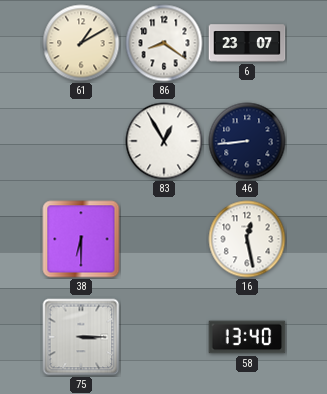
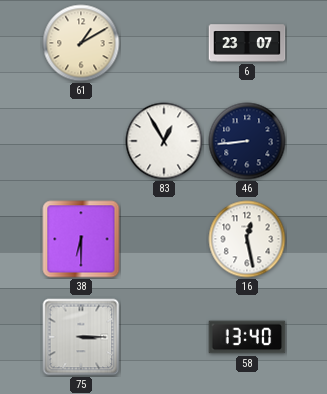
86: 8:21 -> none
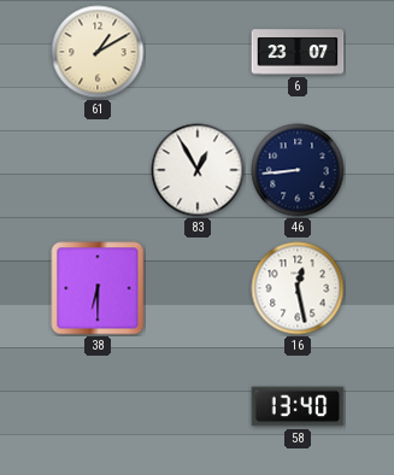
75: 3:15 -> none
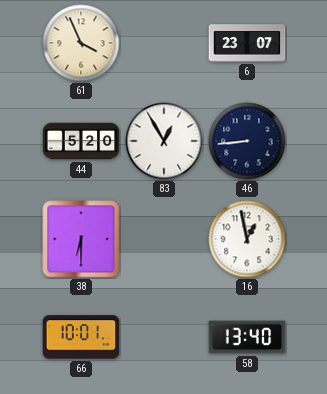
61: 1:10 -> 3:56
44: none -> 5:20
16: 12:28 -> 12:58
66: none -> 10:01
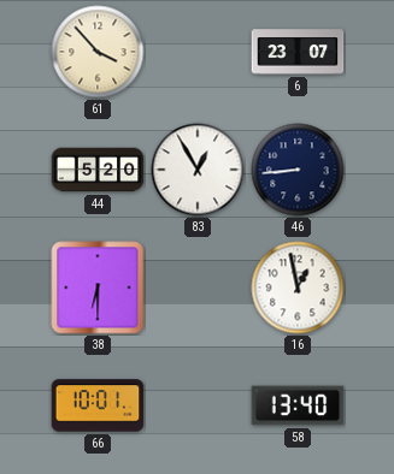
61: 3:56 -> 3:53
